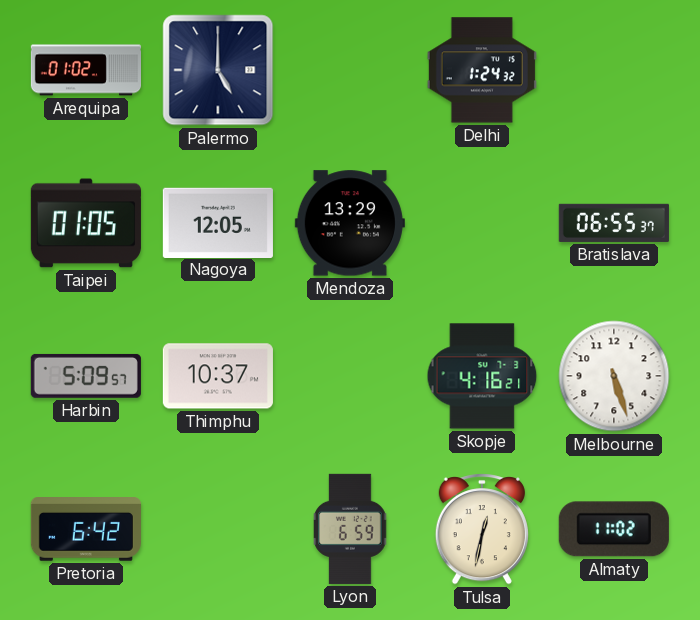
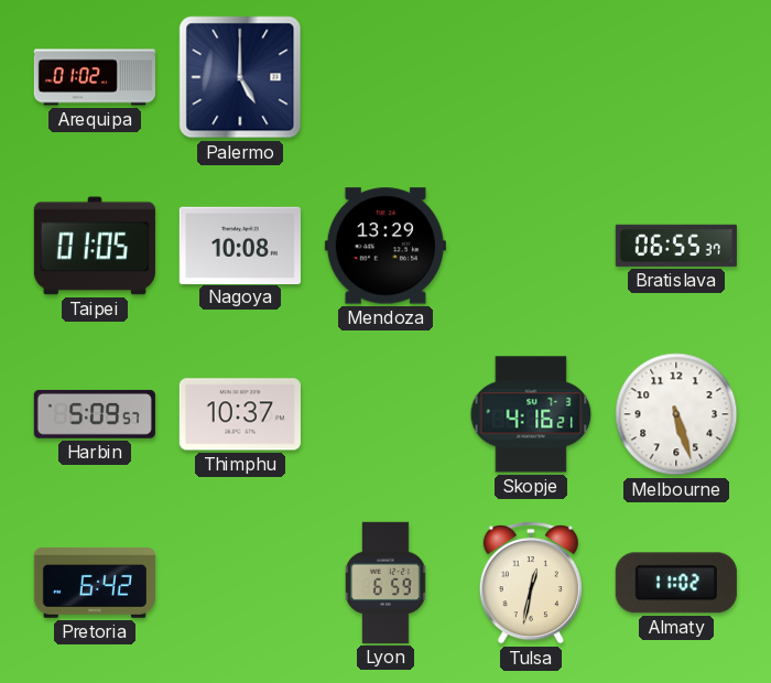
Delhi: 1:24 -> none
Nagoya: 12:05 -> 10:08
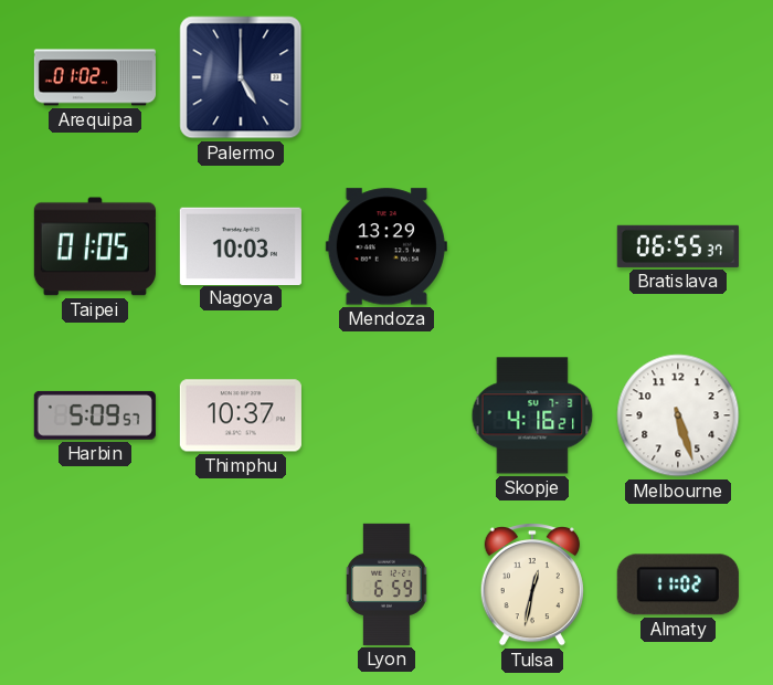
Nagoya: 10:08 -> 10:03
Pretoria: 6:42 -> none
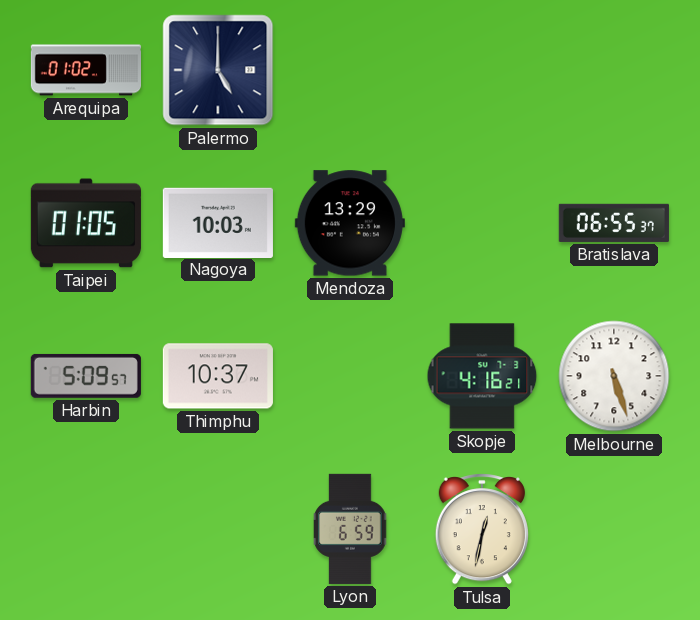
Almaty: 11:02 -> none
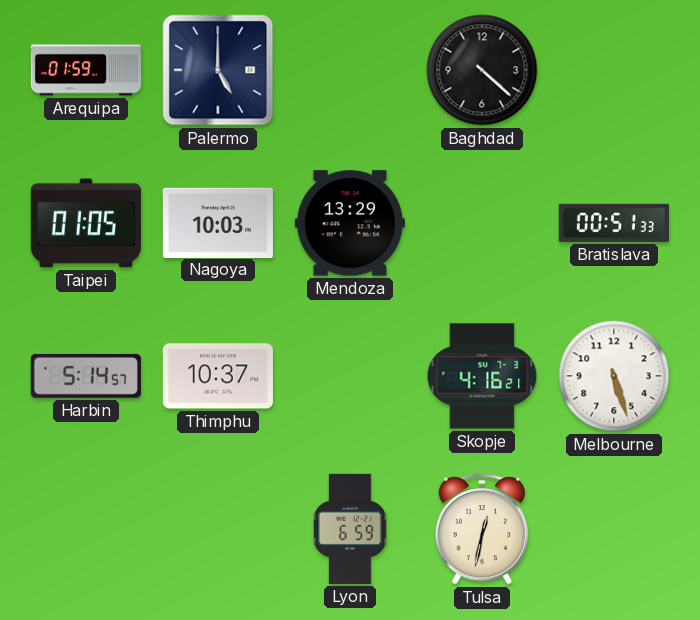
Arequipa: 01:02 -> 01:59
Baghdad: none -> 4:22
Bratislava: 06:55 -> 00:51
Harbin: 5:09 -> 5:14
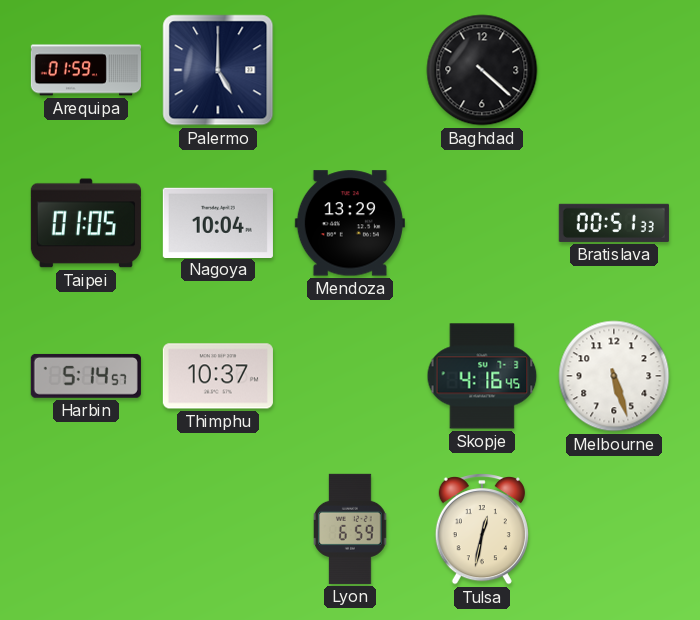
Nagoya: 10:03 -> 10:04
Skopje: 4:16:21 -> 4:16:45
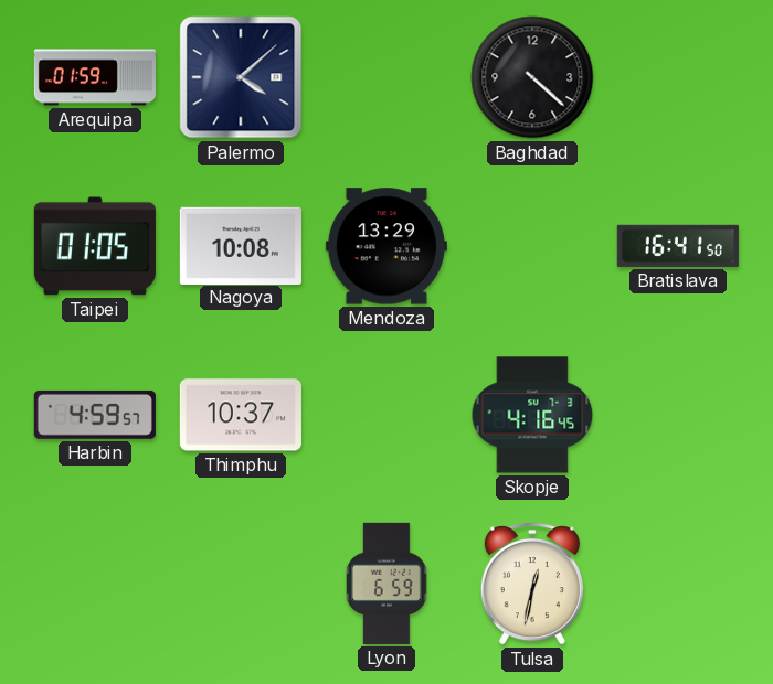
Palermo: 5:00 -> 4:08
Nagoya: 10:04 -> 10:08
Bratislava: 00:51 -> 16:41
Harbin: 5:14 -> 4:59
Melbourne: 5:27 -> none
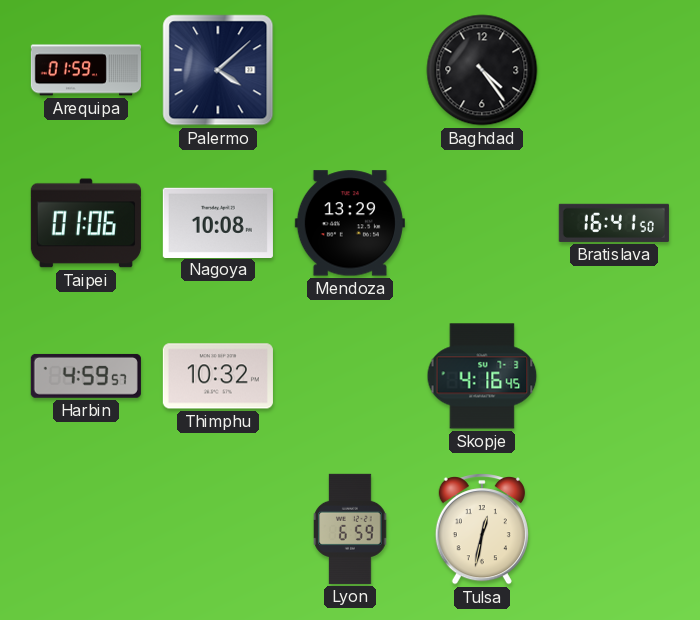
Baghdad: 4:22 -> 4:24
Taipei: 01:05 -> 01:06
Thimphu: 10:37 -> 10:32
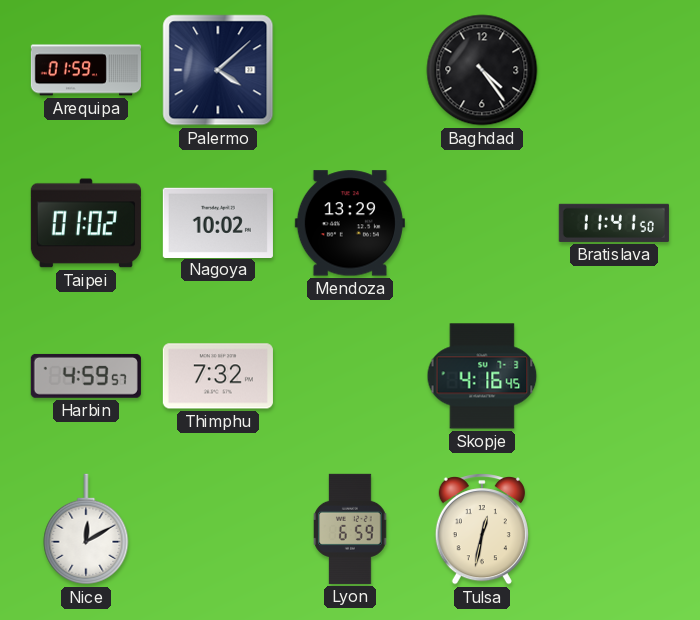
Taipei: 01:06 -> 01:02
Nagoya: 10:08 -> 10:02
Bratislava: 16:41 -> 11:41
Thimphu: 10:32 -> 7:32
Nice: none -> 12:10
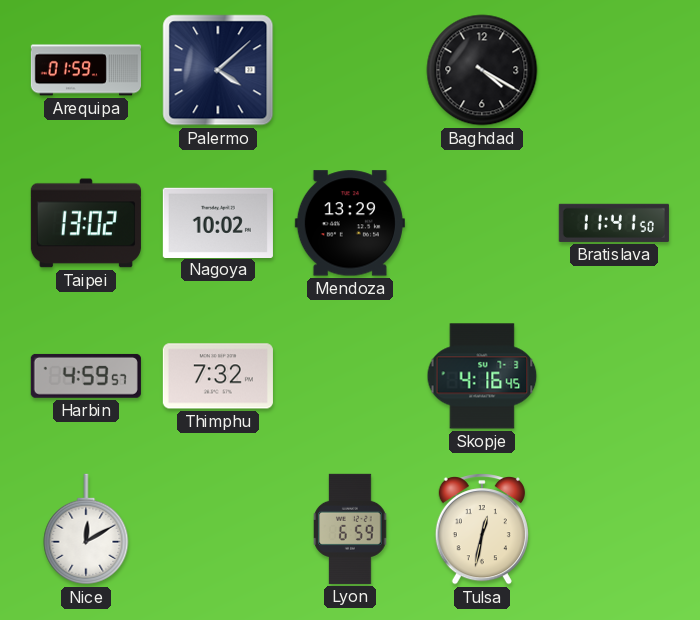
Baghdad: 4:24 -> 4:20
Taipei: 01:02 -> 13:02
